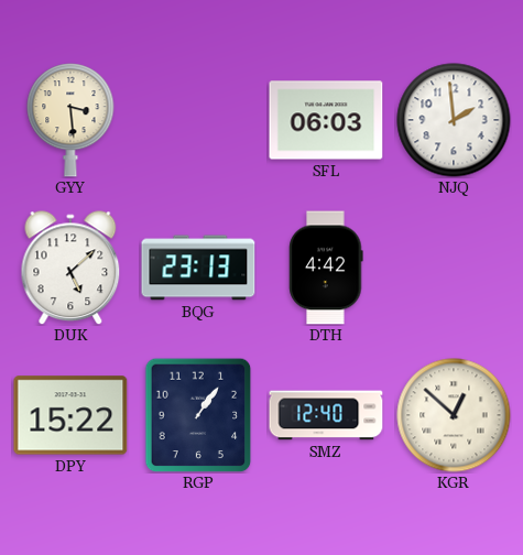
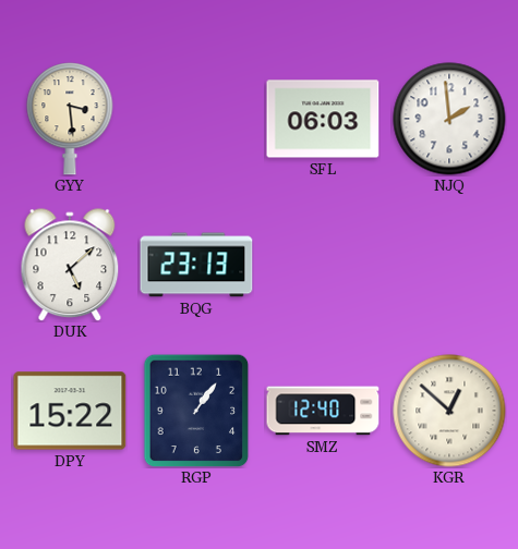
DTH: 4:42 -> none
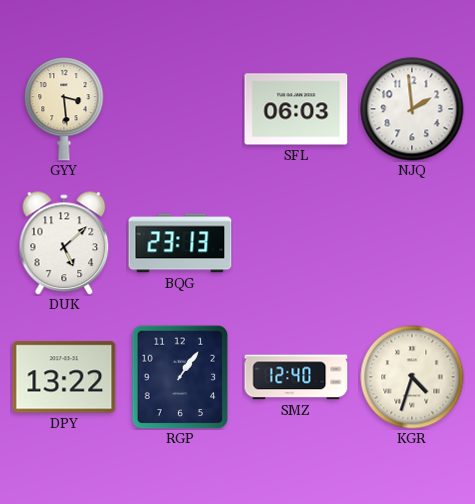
DPY: 15:22 -> 13:22
KGR: 12:52 -> 4:33
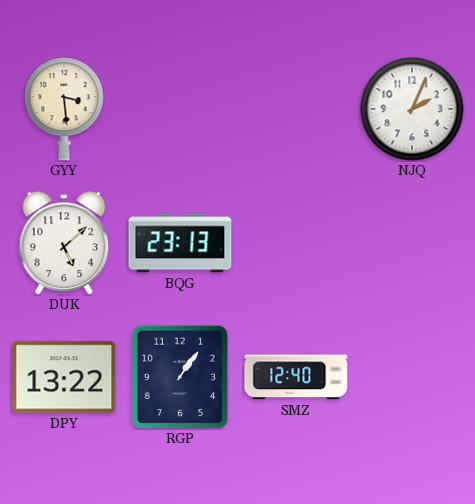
SFL: 06:03 -> none
NJQ: 1:59 -> 2:04
KGR: 4:33 -> none
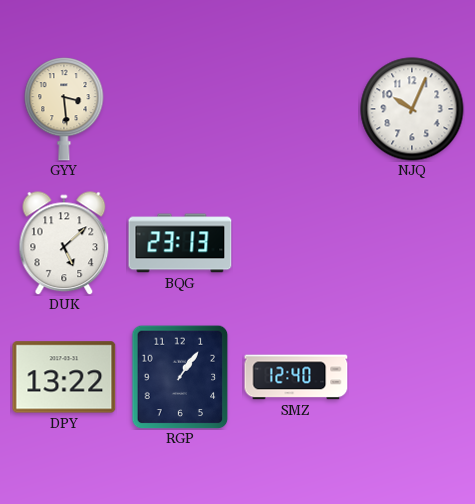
NJQ: 2:04 -> 10:04
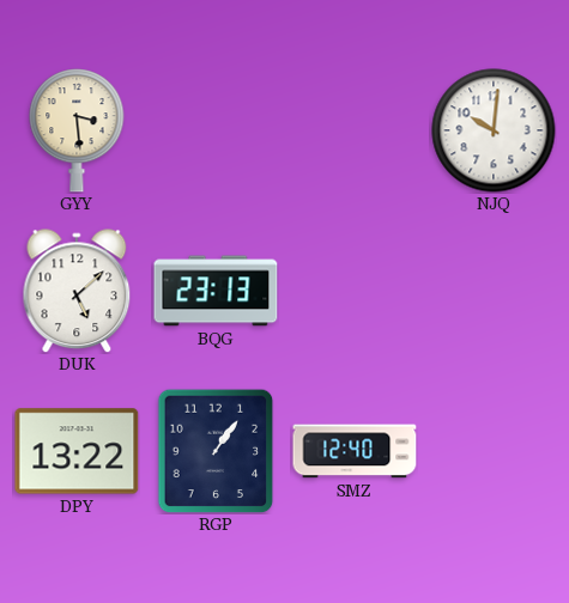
NJQ: 10:04 -> 10:01
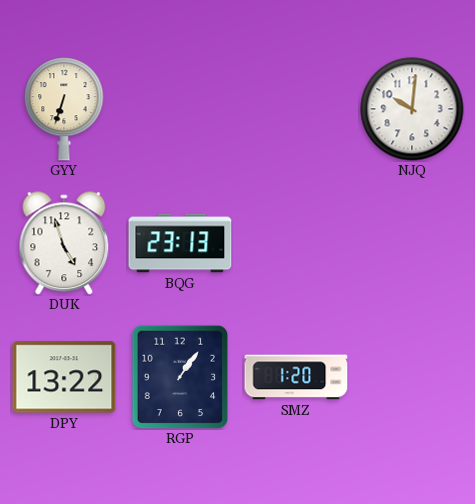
GYY: 3:29 -> 6:33
DUK: 5:08 -> 4:57
SMZ: 12:40 -> 1:20
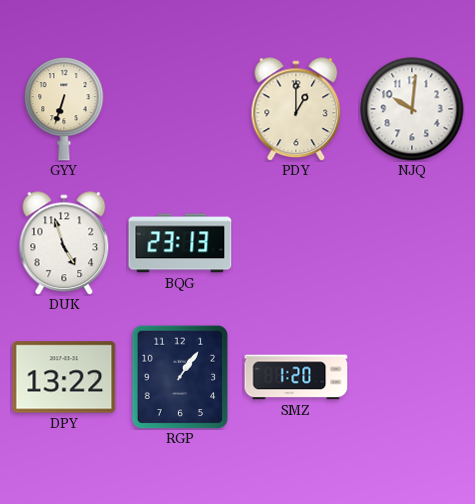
PDY: none -> 1:00
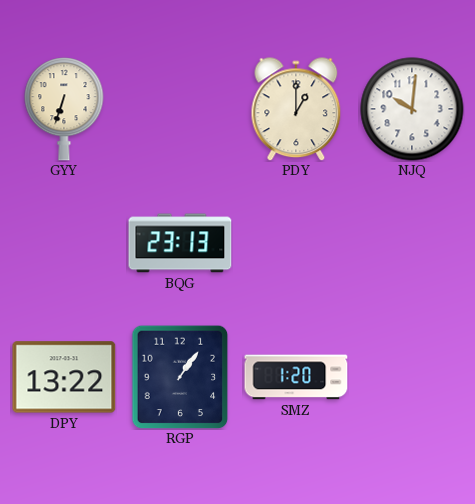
DUK: 4:57 -> none
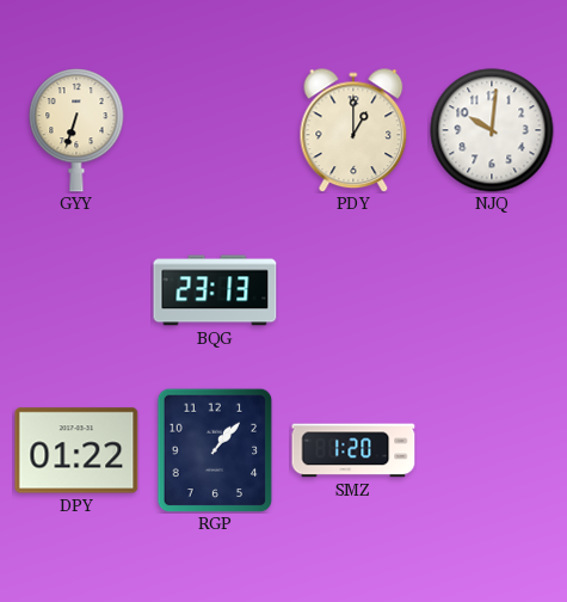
DPY: 13:22 -> 01:22
RGP: 1:06 -> 1:07
